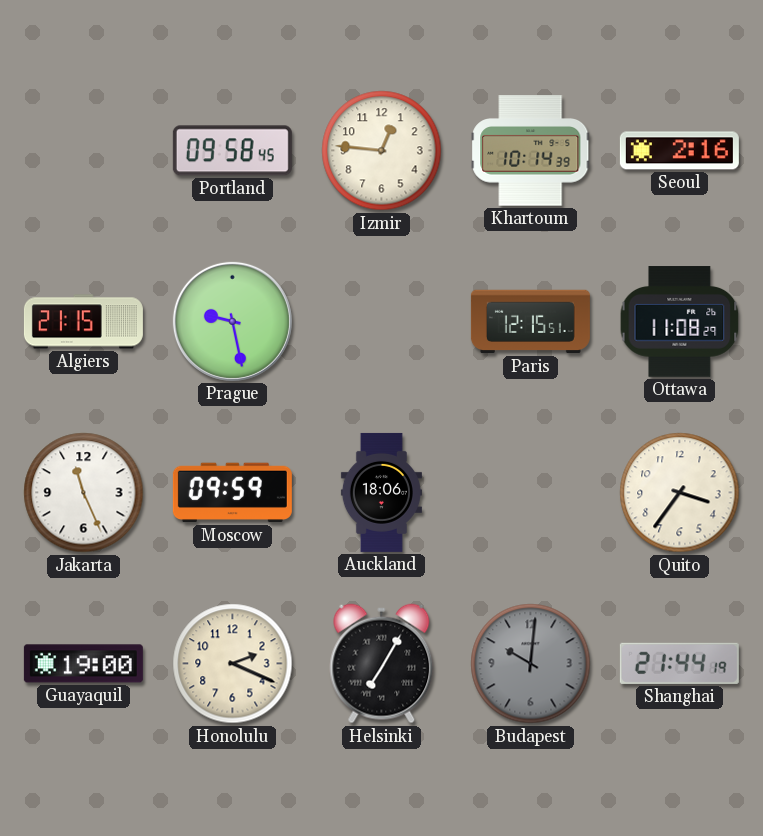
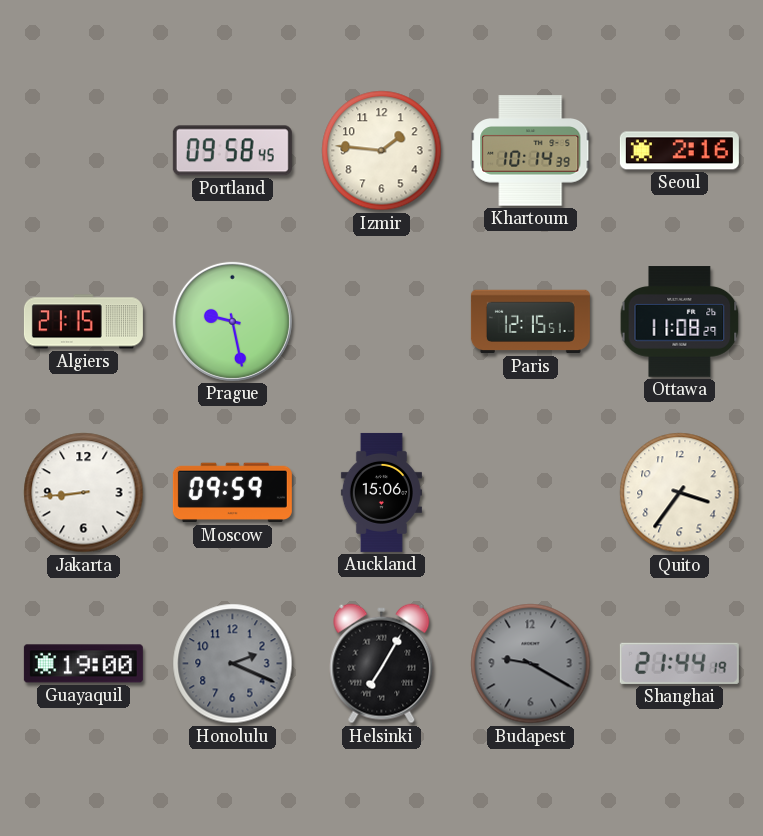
Izmir: 12:46 -> 1:46
Jakarta: 11:26 -> 8:44
Auckland: 18:06 -> 15:06
Honolulu dial: cream -> grey
Budapest: 10:01 -> 9:20
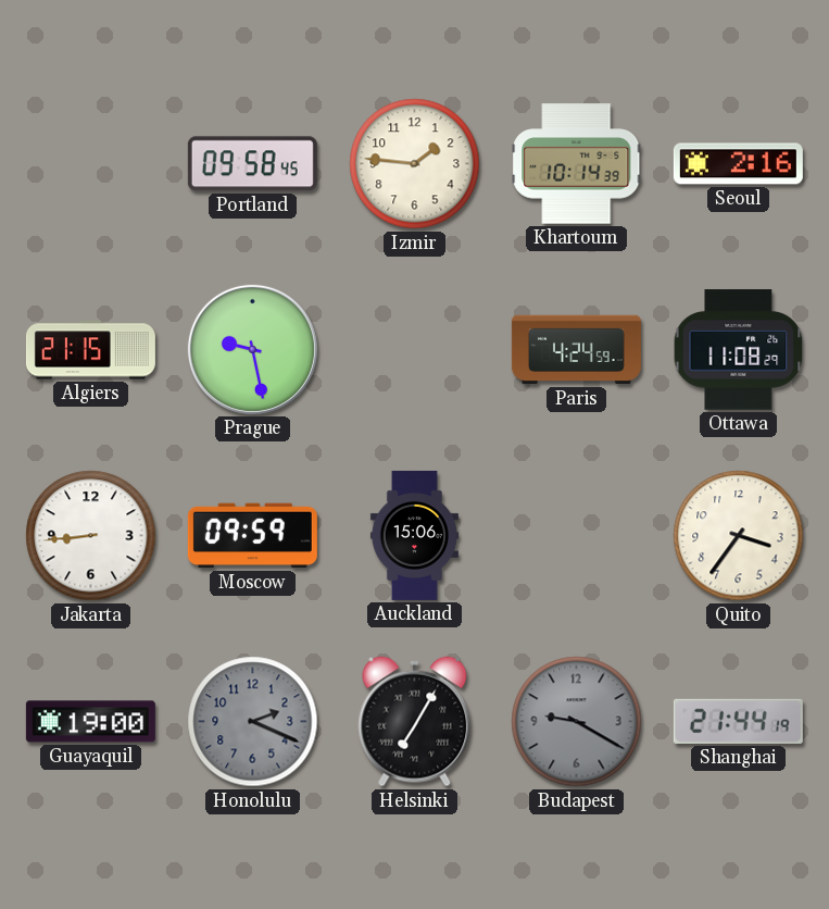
Paris: 12:15 -> 4:24
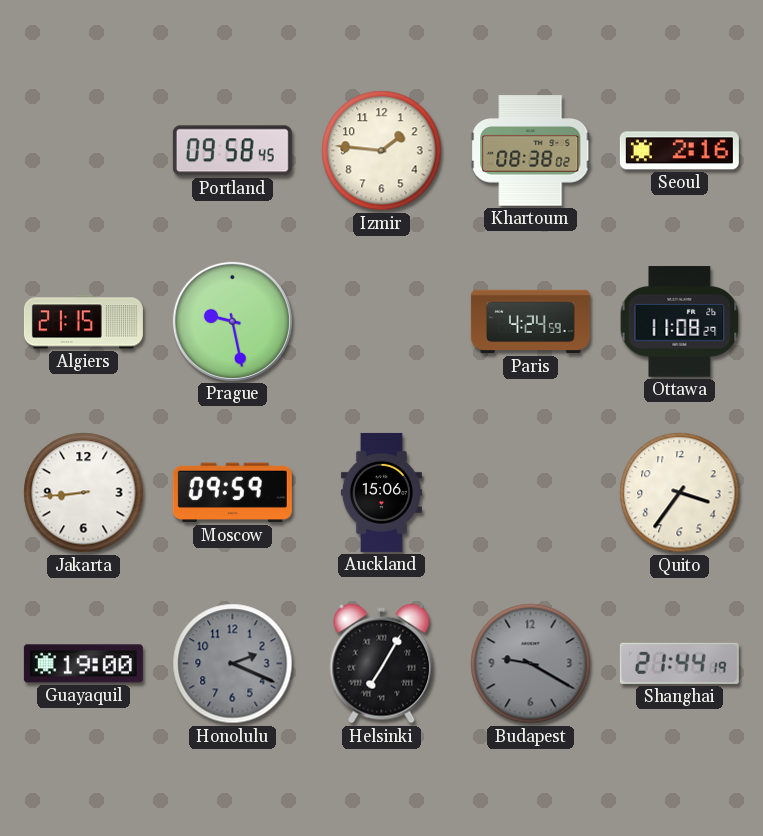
Khartoum: 10:14 -> 08:38
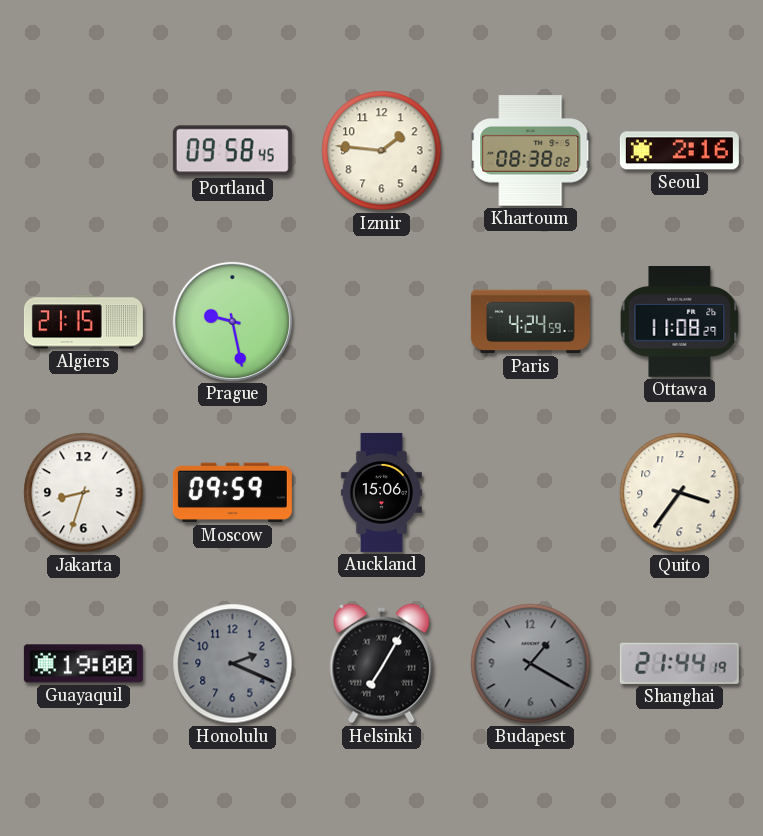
Jakarta: 8:44 -> 8:33
Budapest: 9:20 -> 1:20
